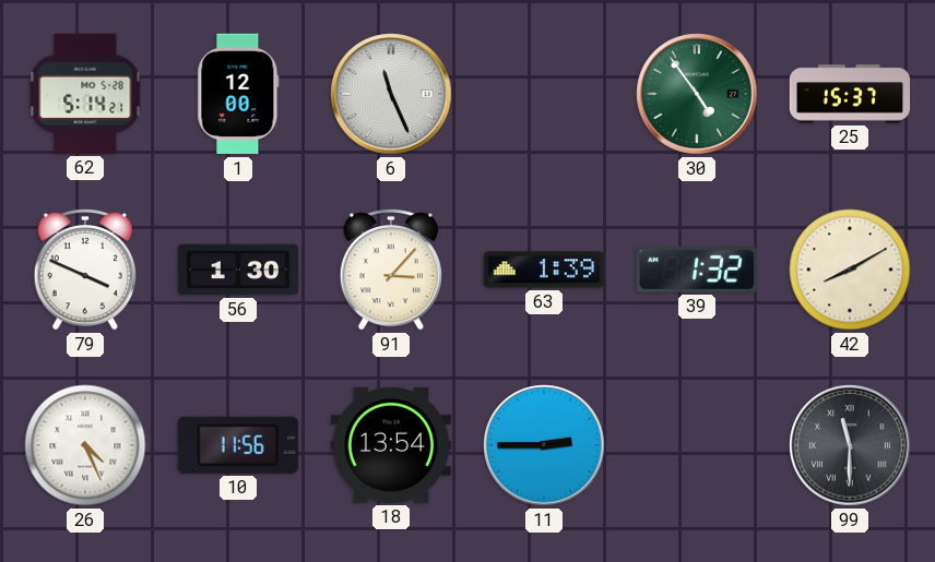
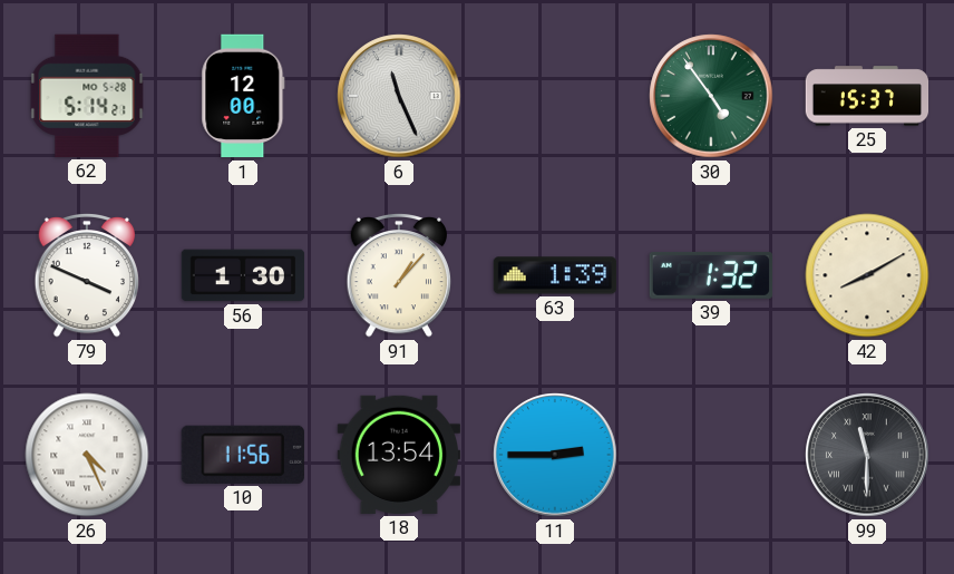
91: 3:07 -> 1:07
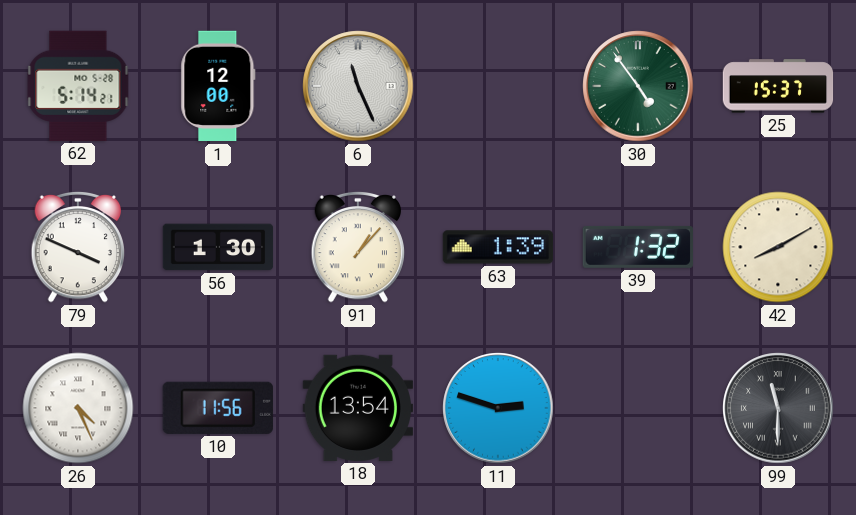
11: 2:45 -> 2:48
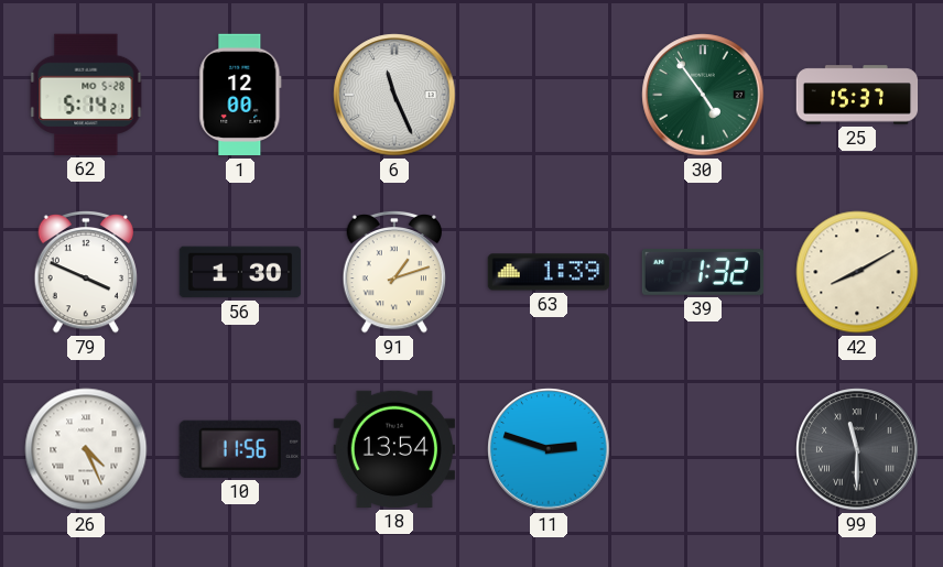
91: 1:07 -> 1:12
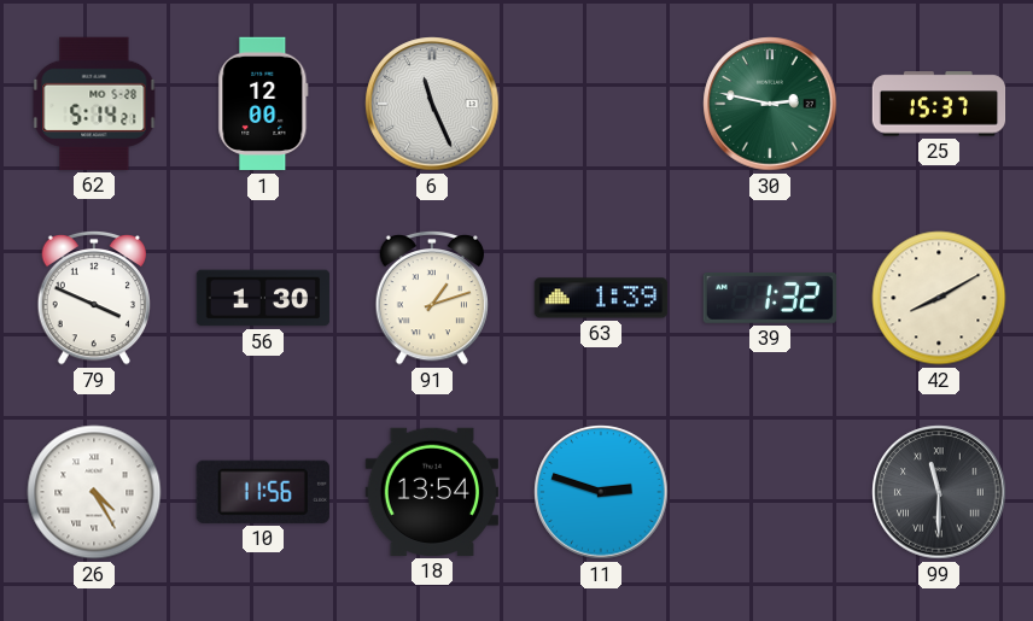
30: 4:54 -> 2:47
26: 4:26 -> 4:25
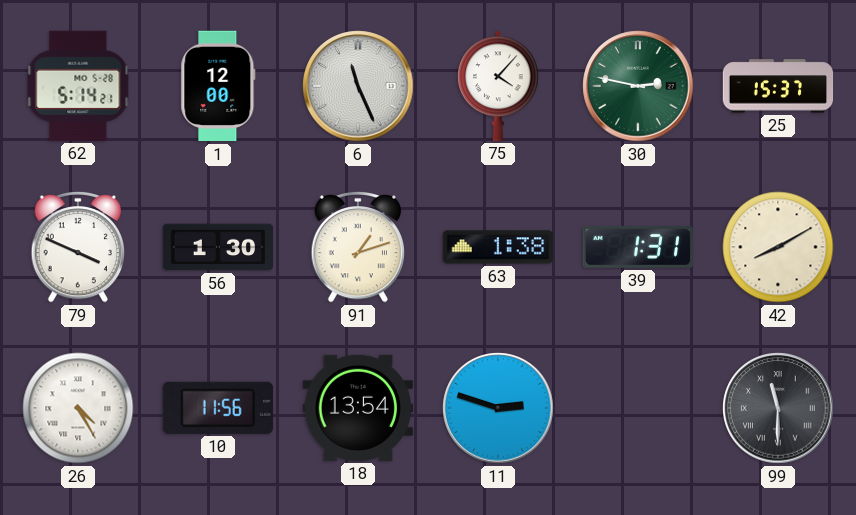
75: none -> 4:07
63: 1:39 -> 1:38
39: 1:32 -> 1:31
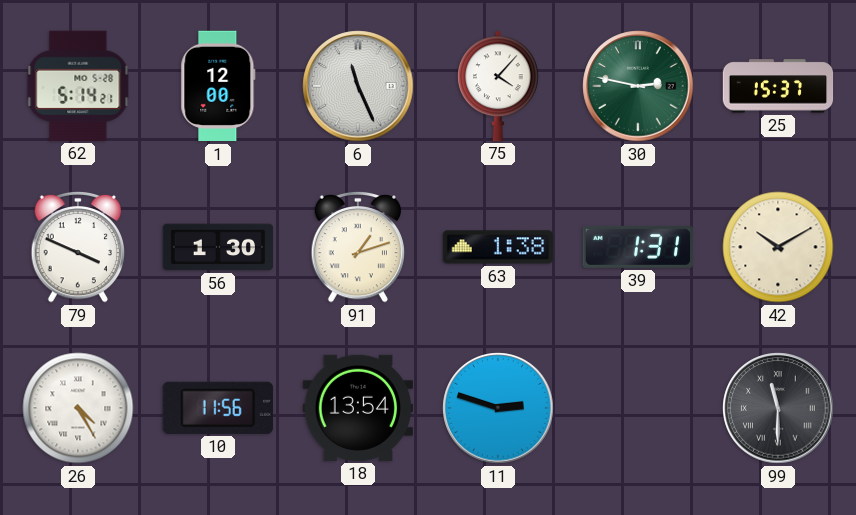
42: 8:10 -> 10:10
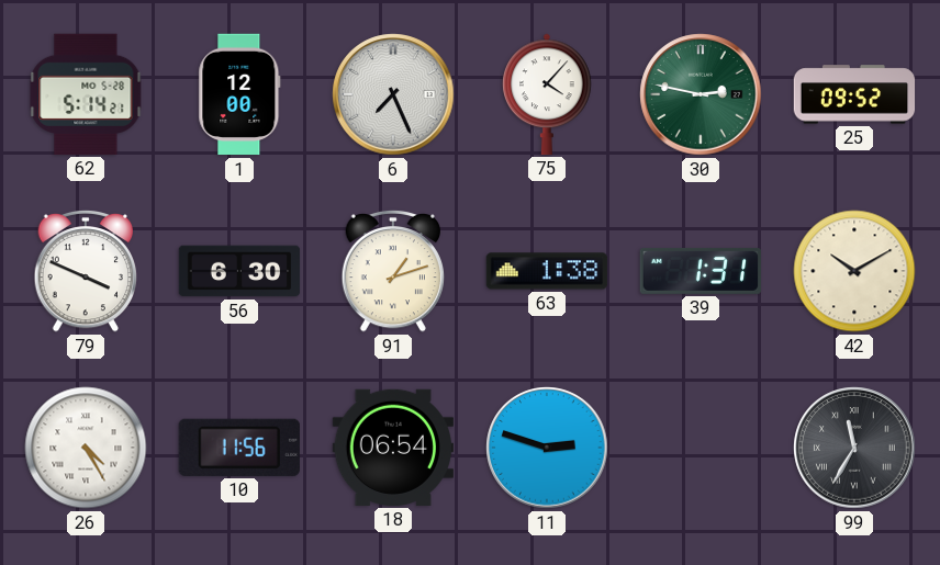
6: 11:26 -> 7:26
25: 15:37 -> 09:52
56: 1:30 -> 6:30
18: 13:54 -> 06:54
99: 11:30 -> 11:35
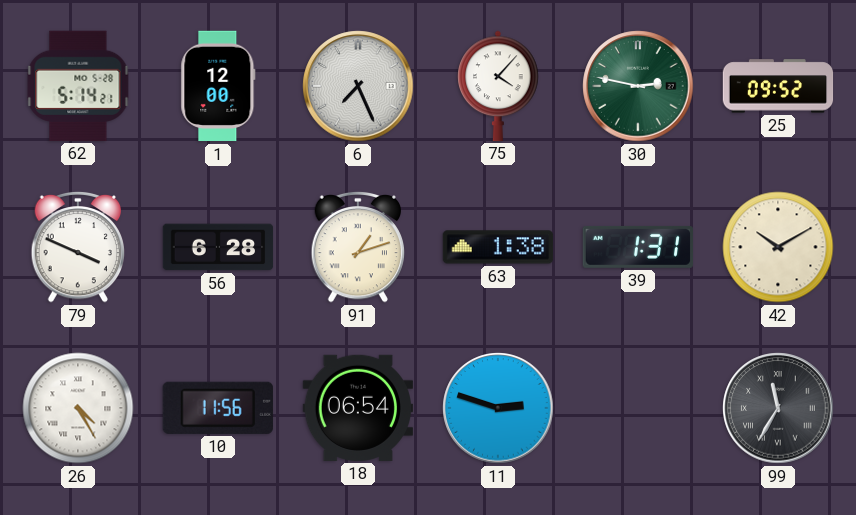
56: 6:30 -> 6:28
